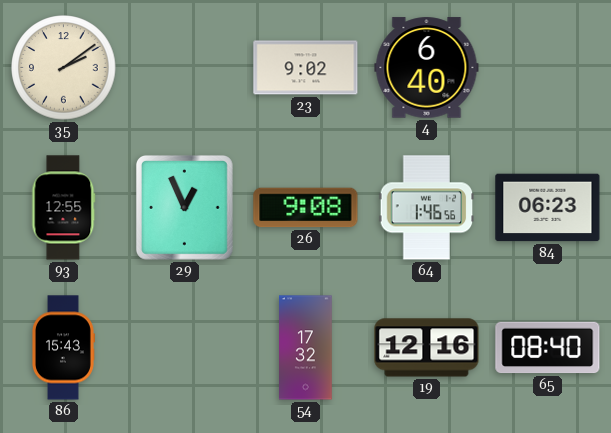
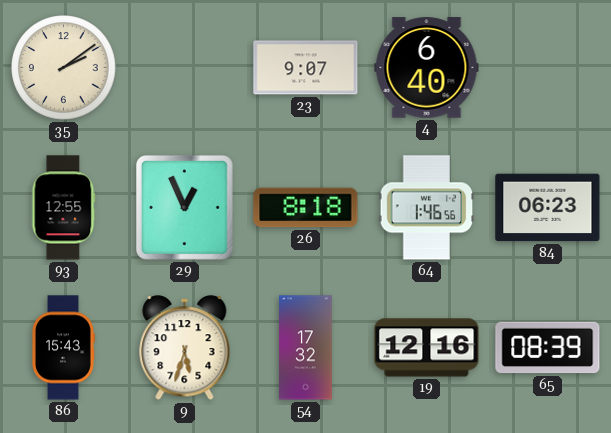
23: 9:02 -> 9:07
26: 9:08 -> 8:18
9: none -> 5:33
65: 08:40 -> 08:39
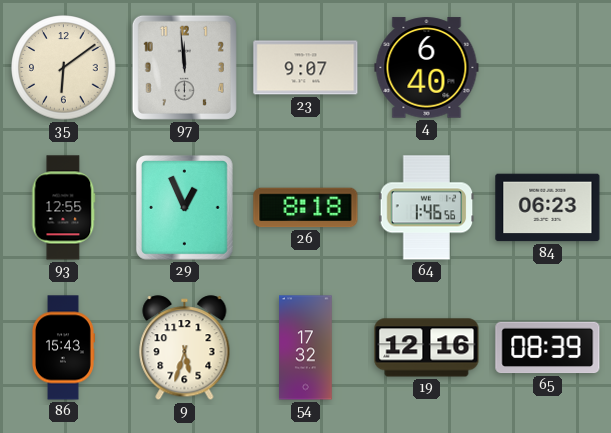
35: 2:09 -> 6:09
97: none -> 11:59
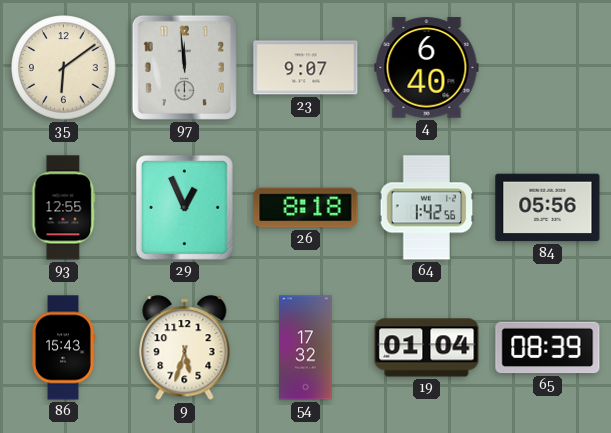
64: 1:46 -> 1:42
84: 06:23 -> 05:56
19: 12:16 -> 01:04
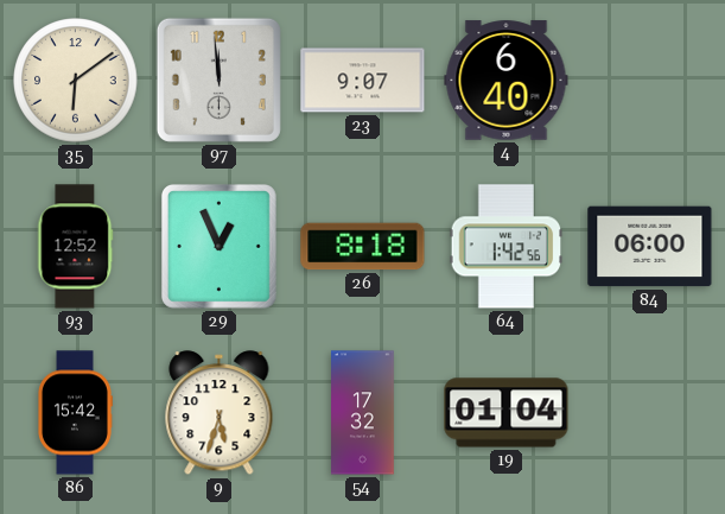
93: 12:55 -> 12:52
84: 05:56 -> 06:00
86: 15:43 -> 15:42
65: 08:39 -> none
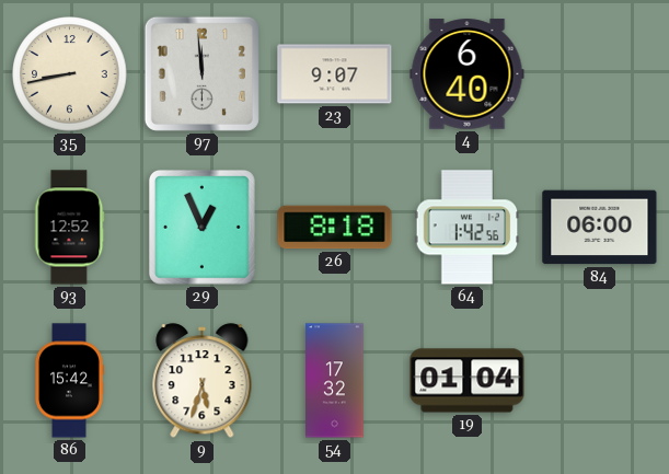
35: 6:09 -> 8:43
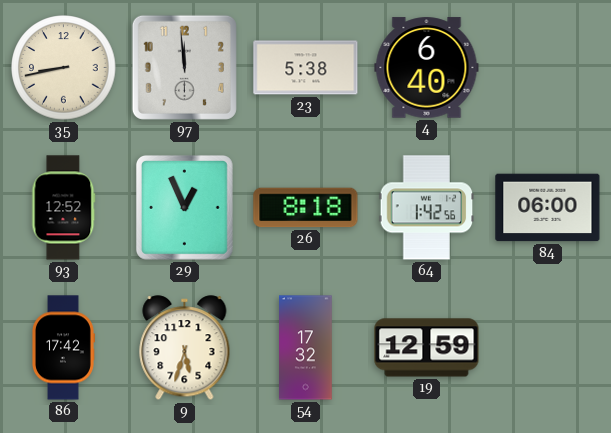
23: 9:07 -> 5:38
86: 15:42 -> 17:42
19: 01:04 -> 12:59
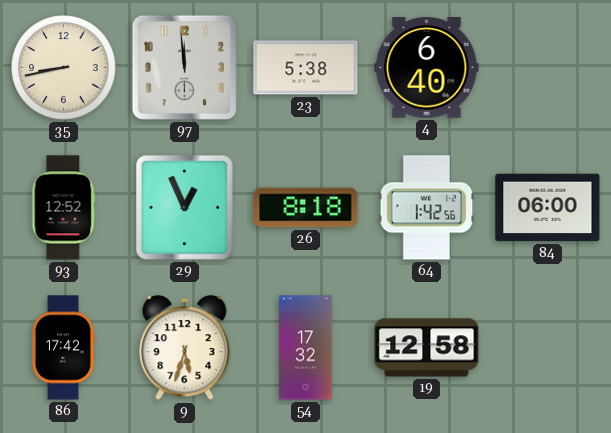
19: 12:59 -> 12:58
